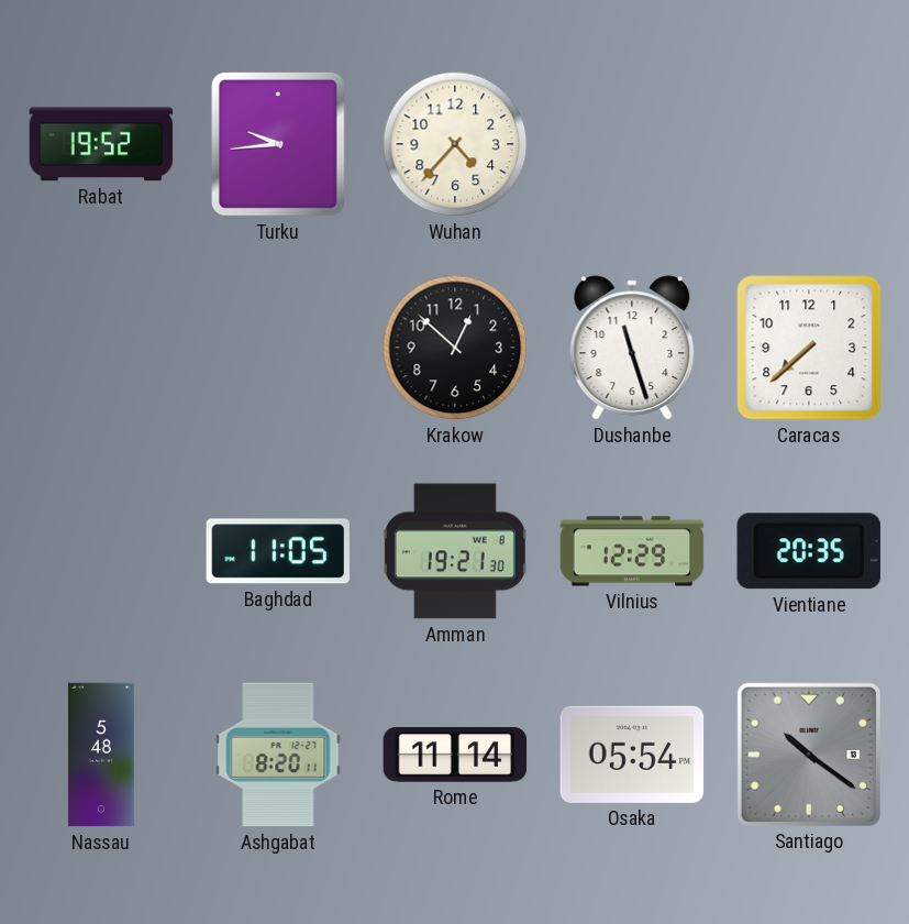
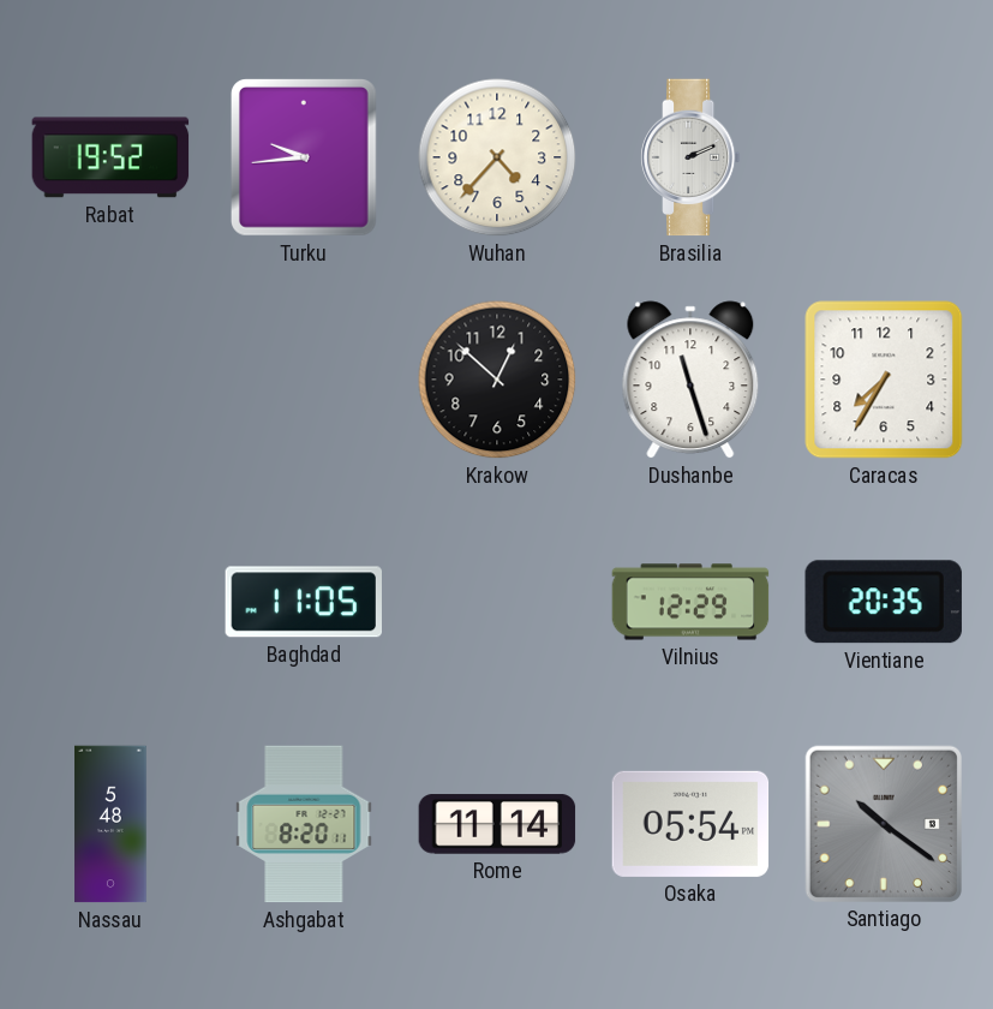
Brasilia: none -> 2:11
Caracas: 7:38 -> 7:35
Amman: 19:21 -> none
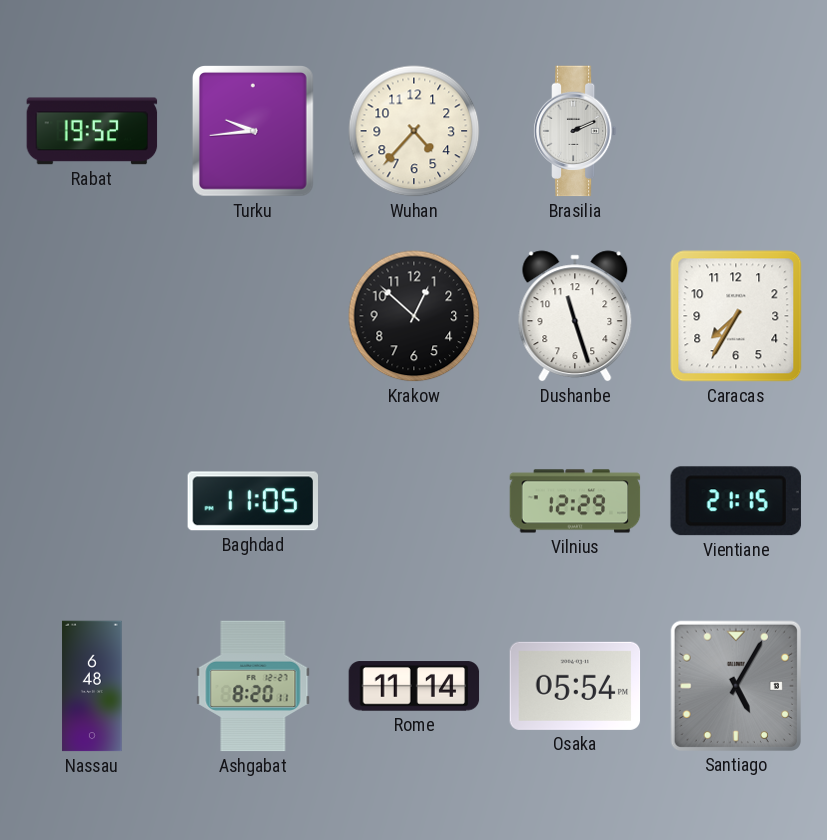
Vientiane: 20:35 -> 21:15
Nassau: 5:48 -> 6:48
Santiago: 10:21 -> 5:05
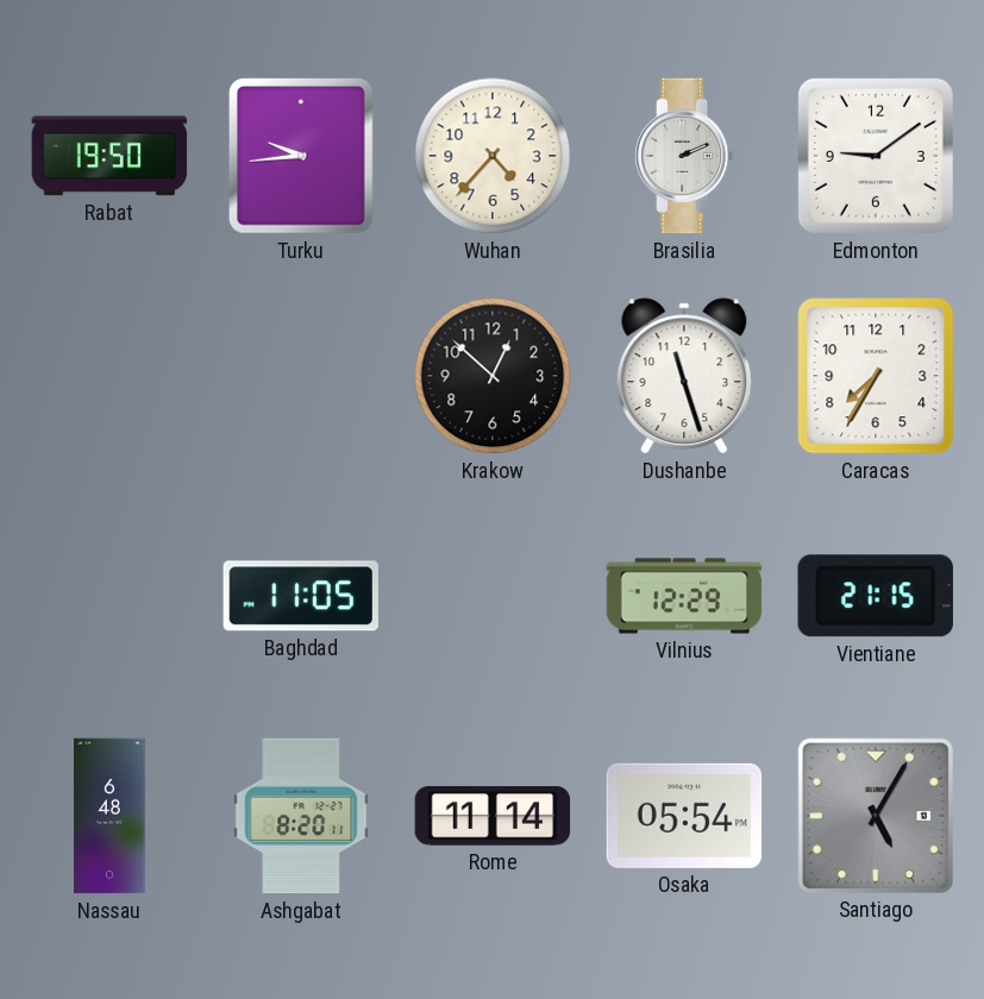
Rabat: 19:52 -> 19:50
Edmonton: none -> 9:09
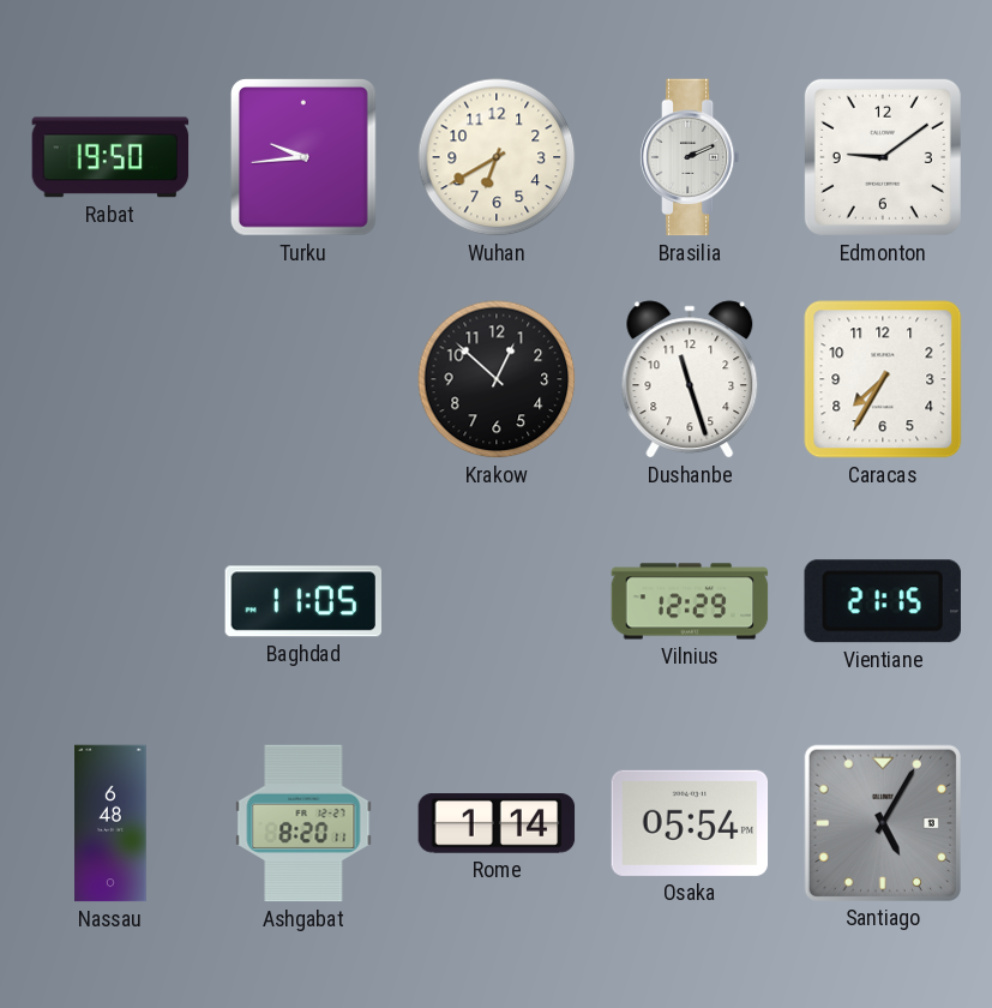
Wuhan: 4:37 -> 6:40
Rome: 11:14 -> 1:14
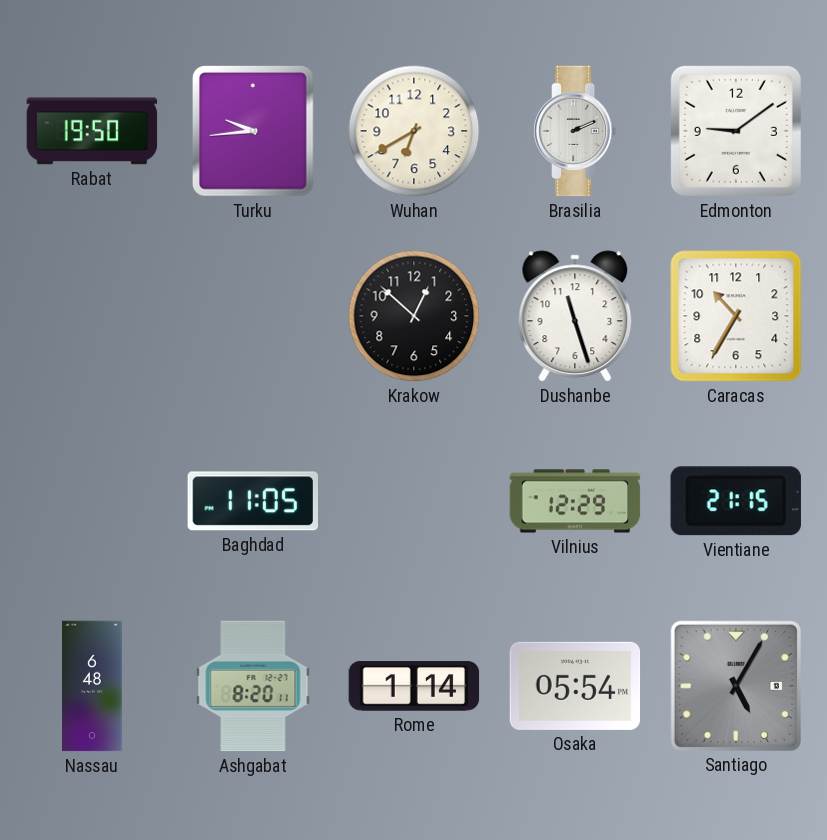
Caracas: 7:35 -> 10:35
